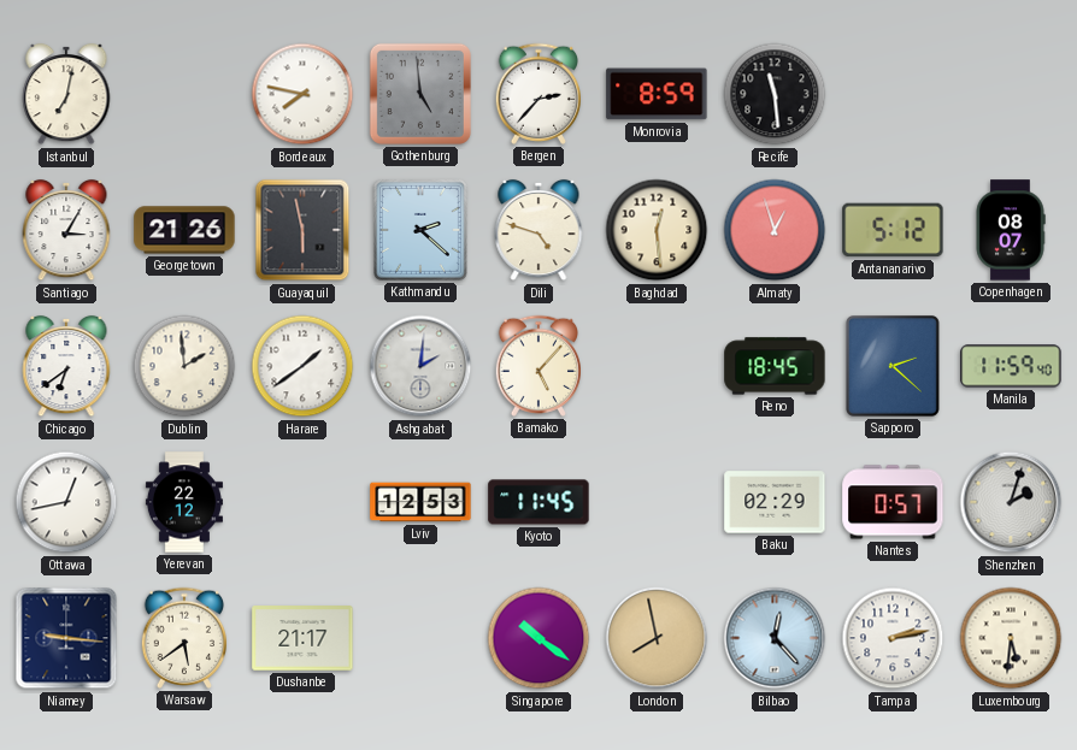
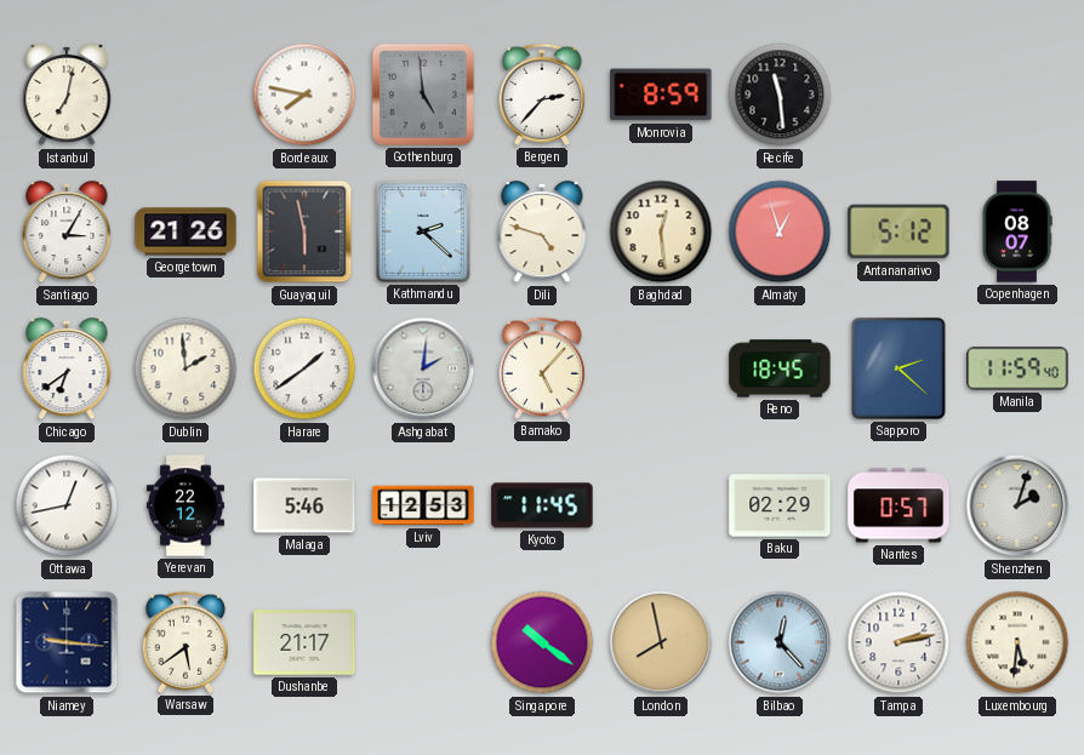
Malaga: none -> 5:46
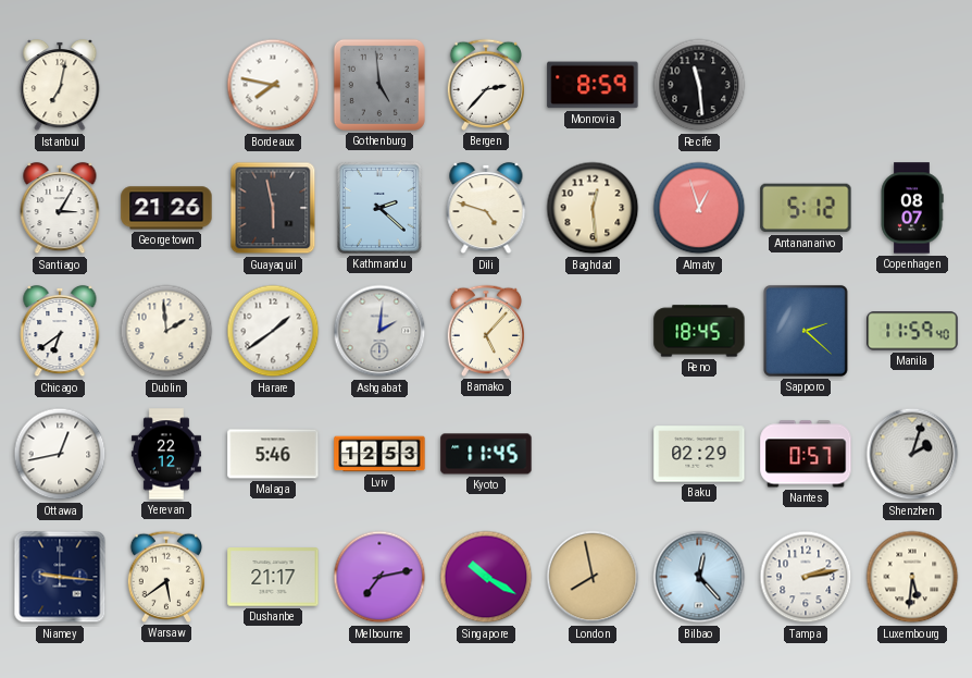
Melbourne: none -> 7:13
Singapore: 10:21 -> 10:20
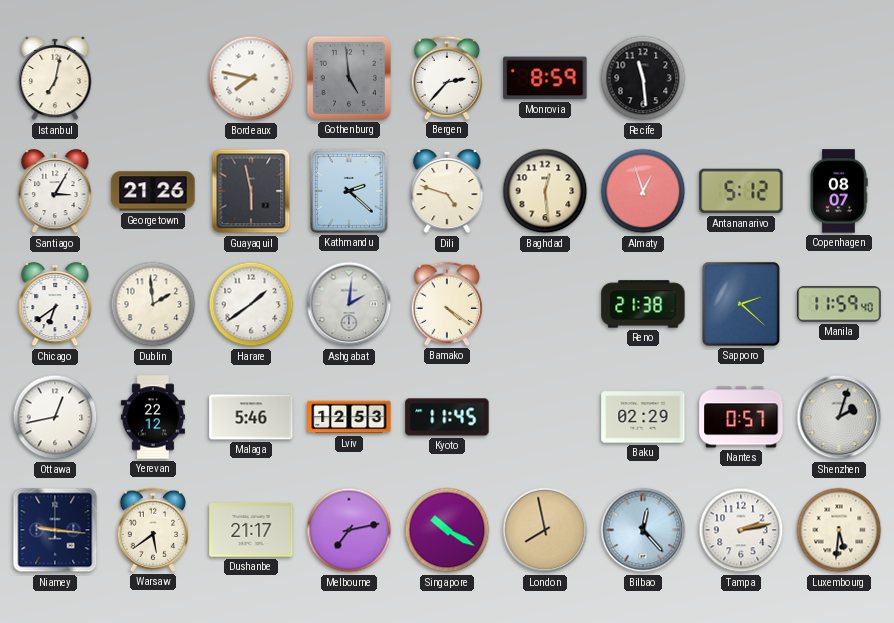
Bamako: 5:07 -> 4:21
Reno: 18:45 -> 21:38
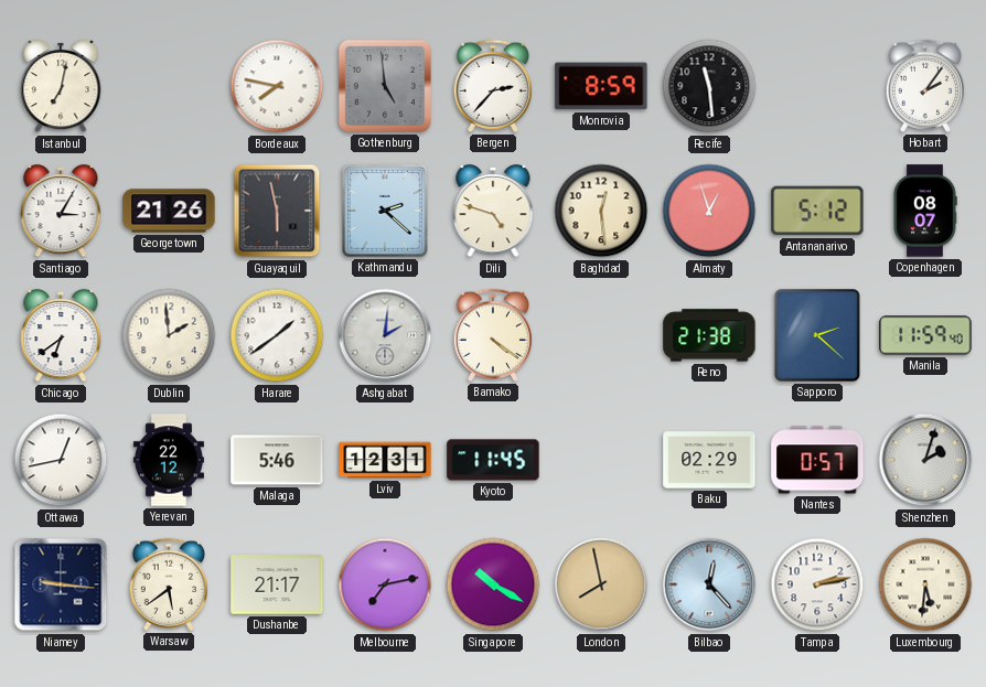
Hobart: none -> 2:06
Lviv: 12:53 -> 12:31
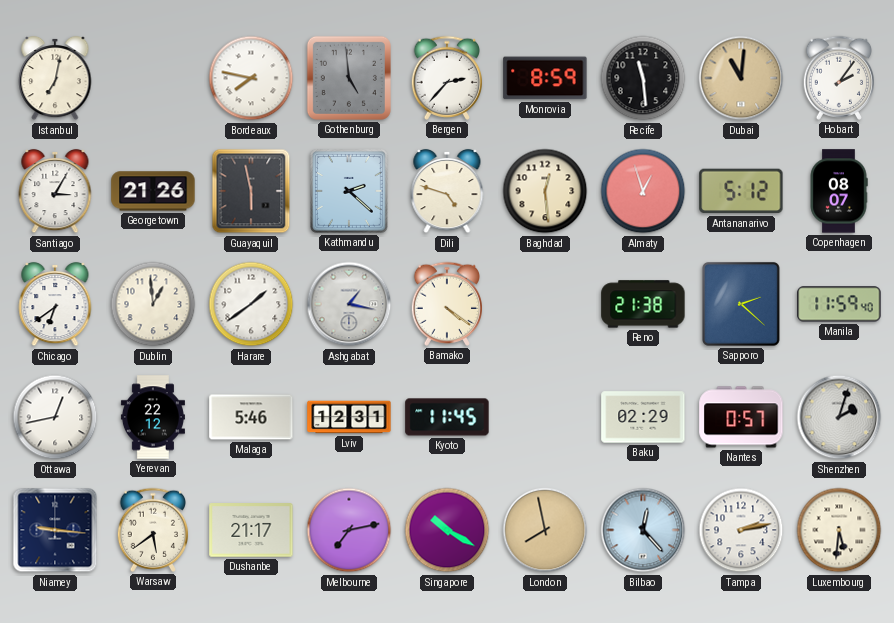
Dubai: none -> 11:01
Dublin: 1:59 -> 12:59
Ashgabat: 2:01 -> 1:17
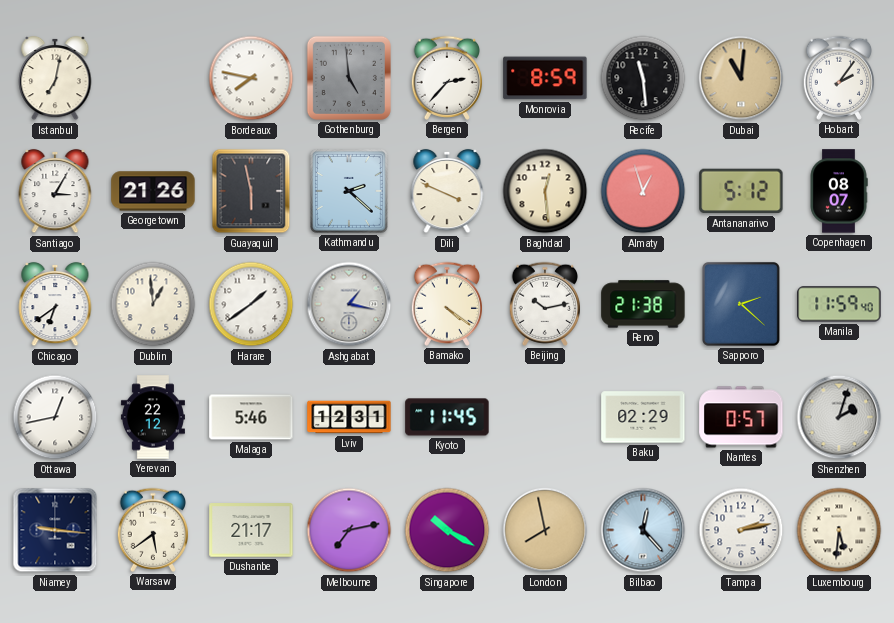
Dili: 4:48 -> 3:49
Beijing: none -> 10:13
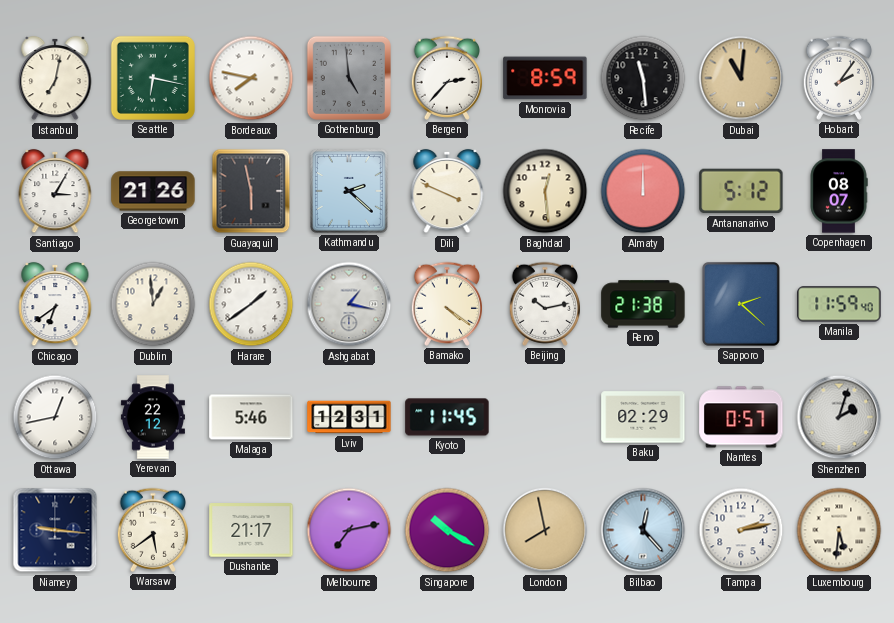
Seattle: none -> 6:17
Almaty: 12:57 -> 12:00
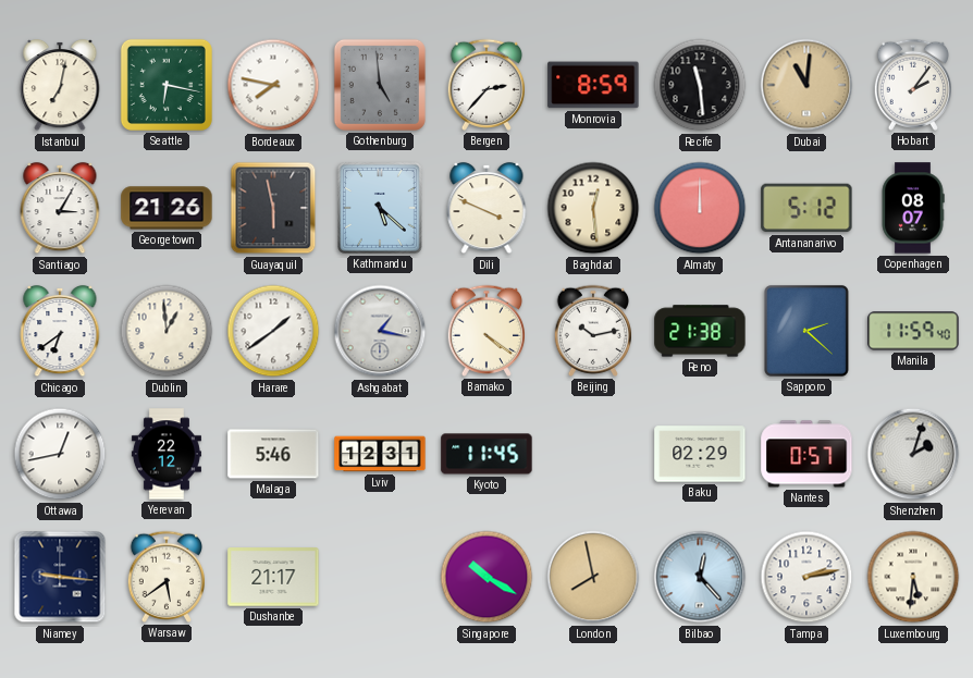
Kathmandu: 2:22 -> 5:22
Melbourne: 7:13 -> none
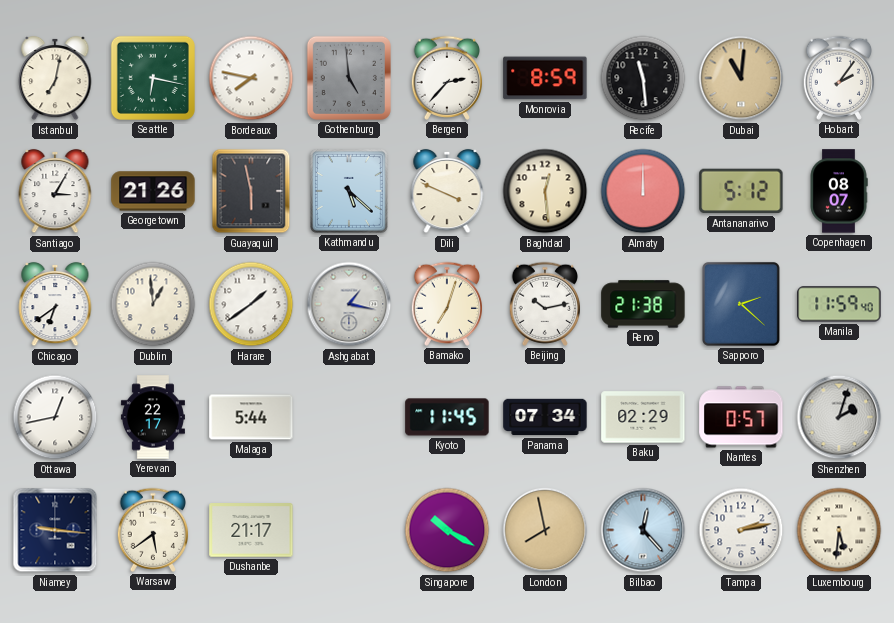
Bamako: 4:21 -> 7:03
Yerevan: 22:12 -> 22:17
Malaga: 5:46 -> 5:44
Lviv: 12:31 -> none
Panama: none -> 07:34
